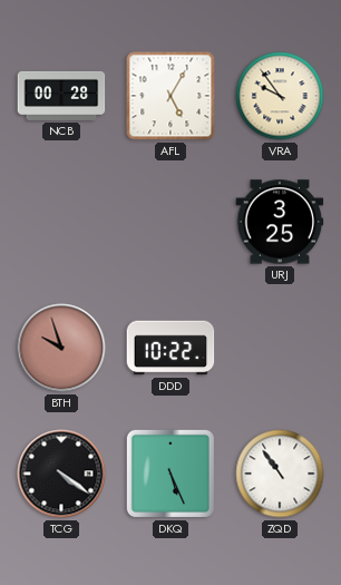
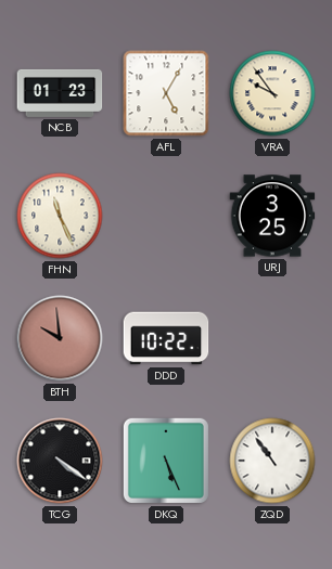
NCB: 00:28 -> 01:23
FHN: none -> 11:26
BTH: 9:57 -> 9:59
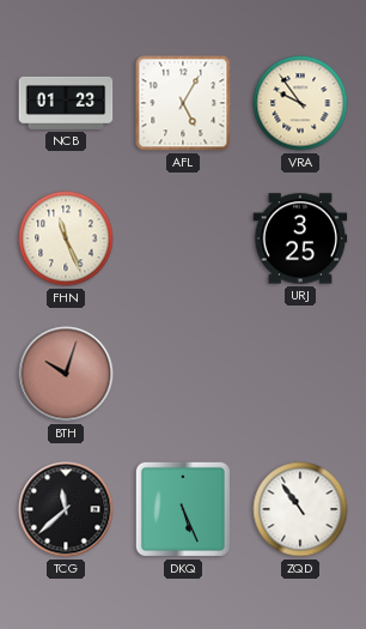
BTH: 9:59 -> 10:03
DDD: 10:22 -> none
TCG: 4:21 -> 11:38
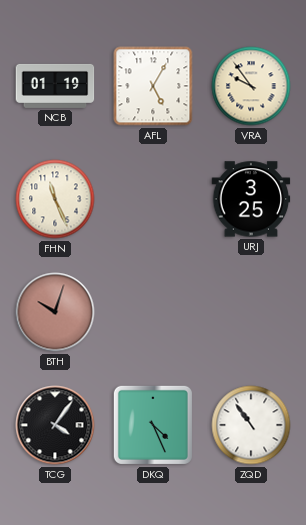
NCB: 01:23 -> 01:19
TCG: 11:38 -> 4:06
DKQ: 5:26 -> 4:26
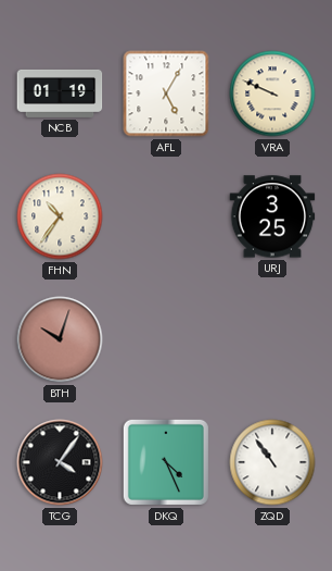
VRA: 9:54 -> 9:49
FHN: 11:26 -> 10:36
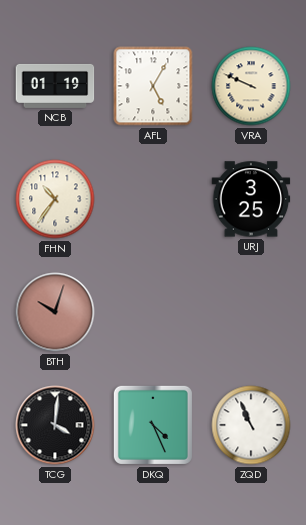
TCG: 4:06 -> 4:01
ZQD: 10:54 -> 10:56
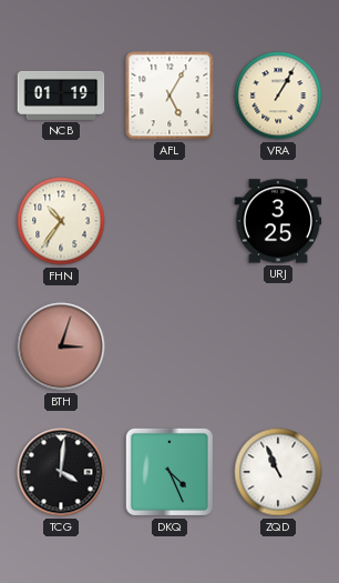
VRA: 9:49 -> 1:05
BTH: 10:03 -> 3:03
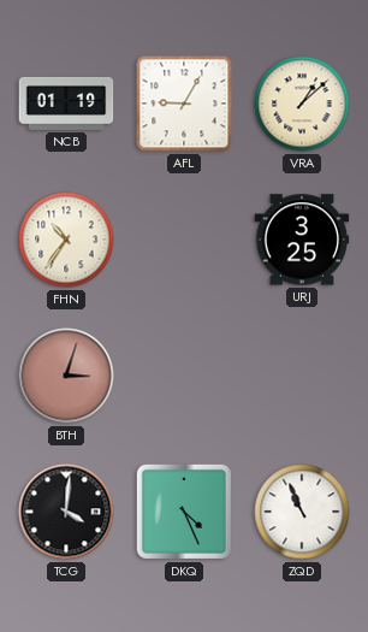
AFL: 5:05 -> 9:05
VRA: 1:05 -> 1:08
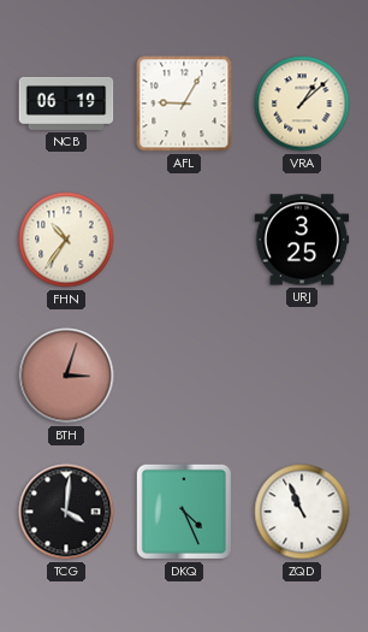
NCB: 01:19 -> 06:19
